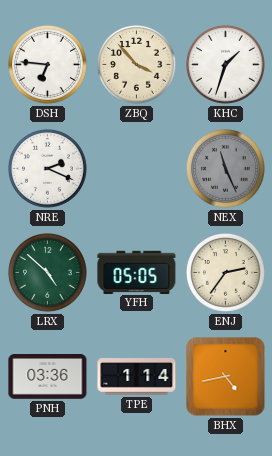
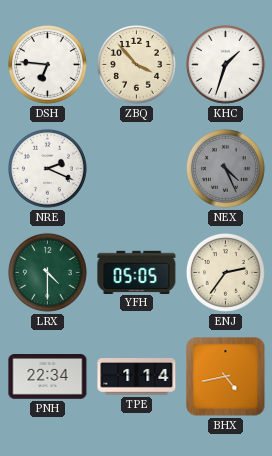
NEX: 11:26 -> 4:26
LRX: 4:52 -> 4:30
PNH: 03:36 -> 22:34
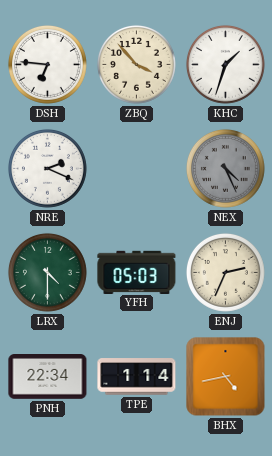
YFH: 05:05 -> 05:03
ENJ: 2:36 -> 2:34
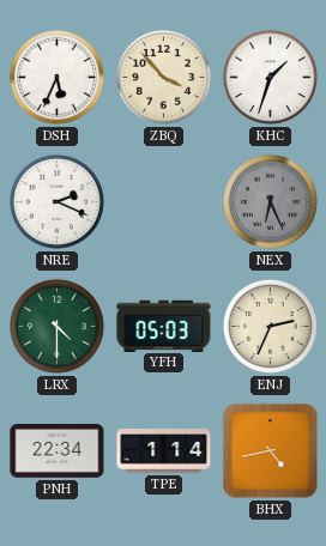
DSH: 6:46 -> 5:34
NEX: 4:26 -> 6:26
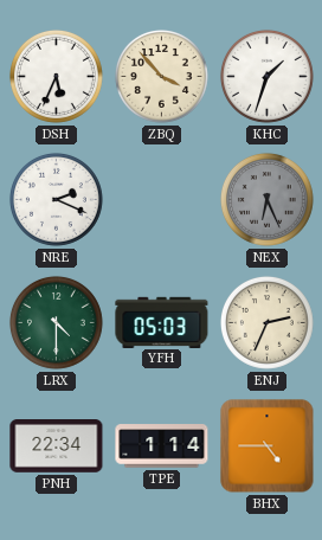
BHX: 4:43 -> 4:45
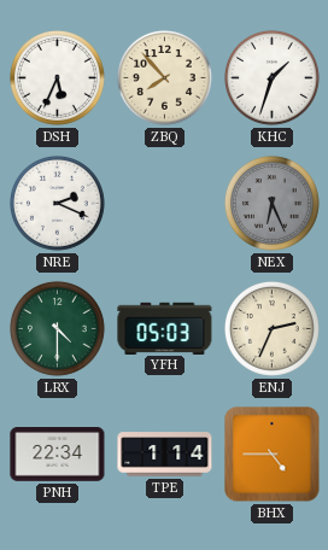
ZBQ: 3:53 -> 7:53
